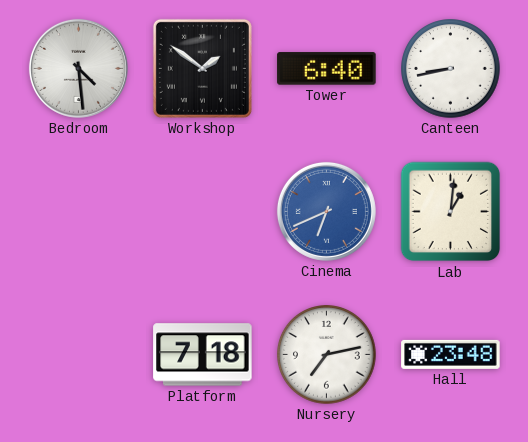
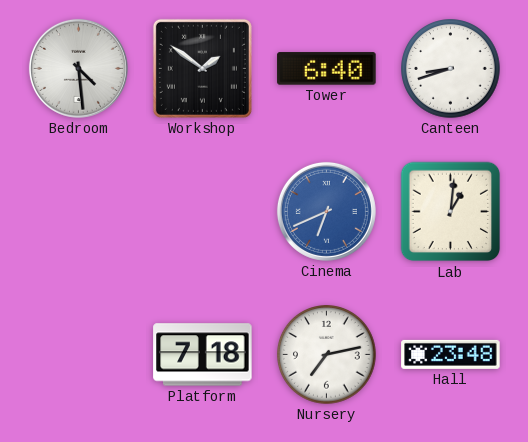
Canteen: 8:43 -> 8:42
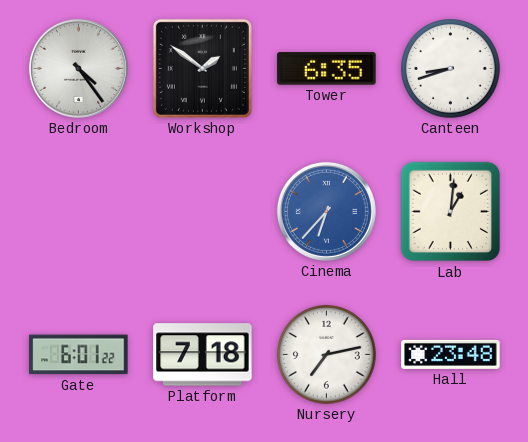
Bedroom: 4:29 -> 4:24
Tower: 6:40 -> 6:35
Cinema: 6:41 -> 6:37
Gate: none -> 6:01
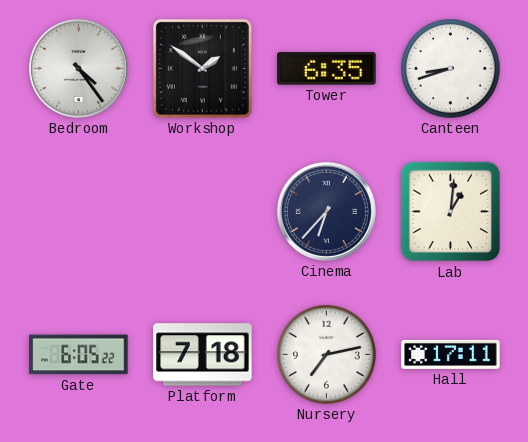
Cinema dial: blue -> navy
Gate: 6:01 -> 6:05
Hall: 23:48 -> 17:11
